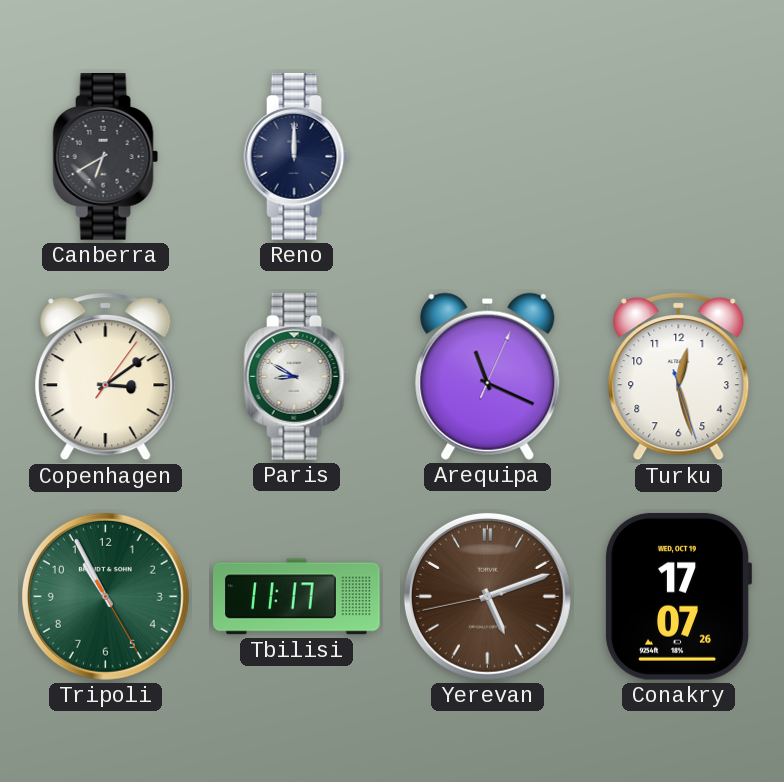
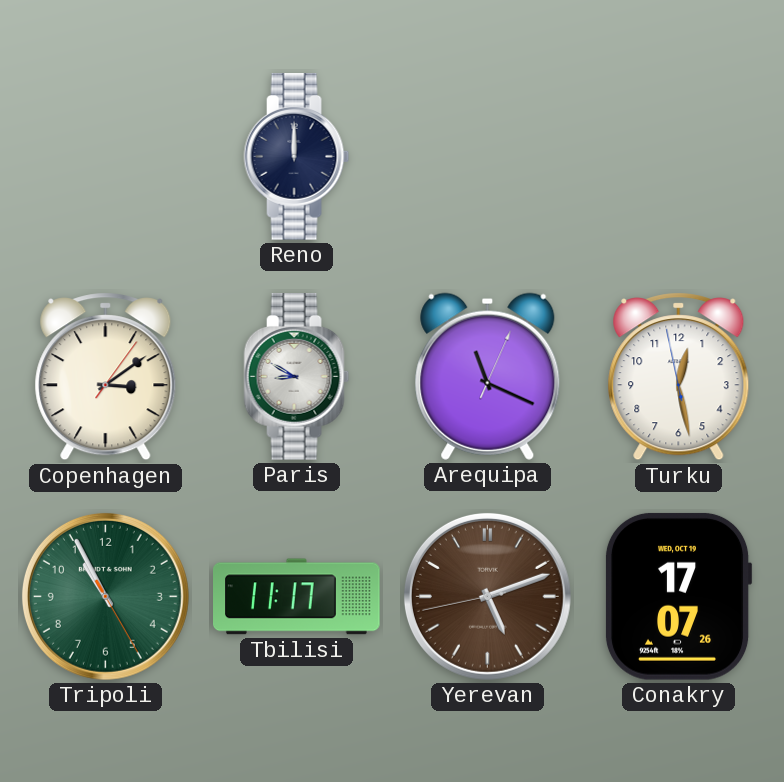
Canberra: 6:40 -> none
Turku: 12:27:27 -> 12:27:58
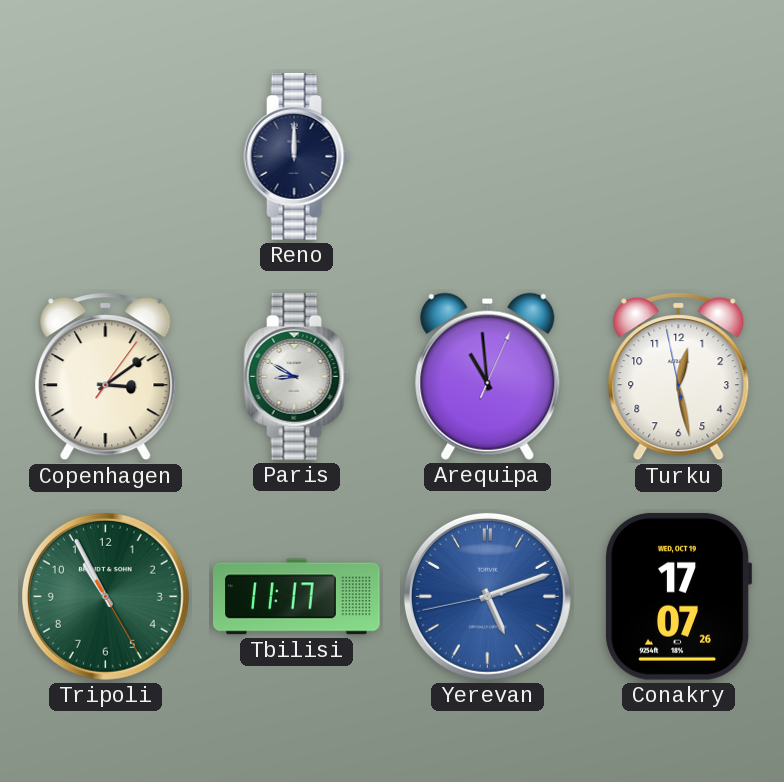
Arequipa: 11:19 -> 10:59
Yerevan dial: brown -> blue
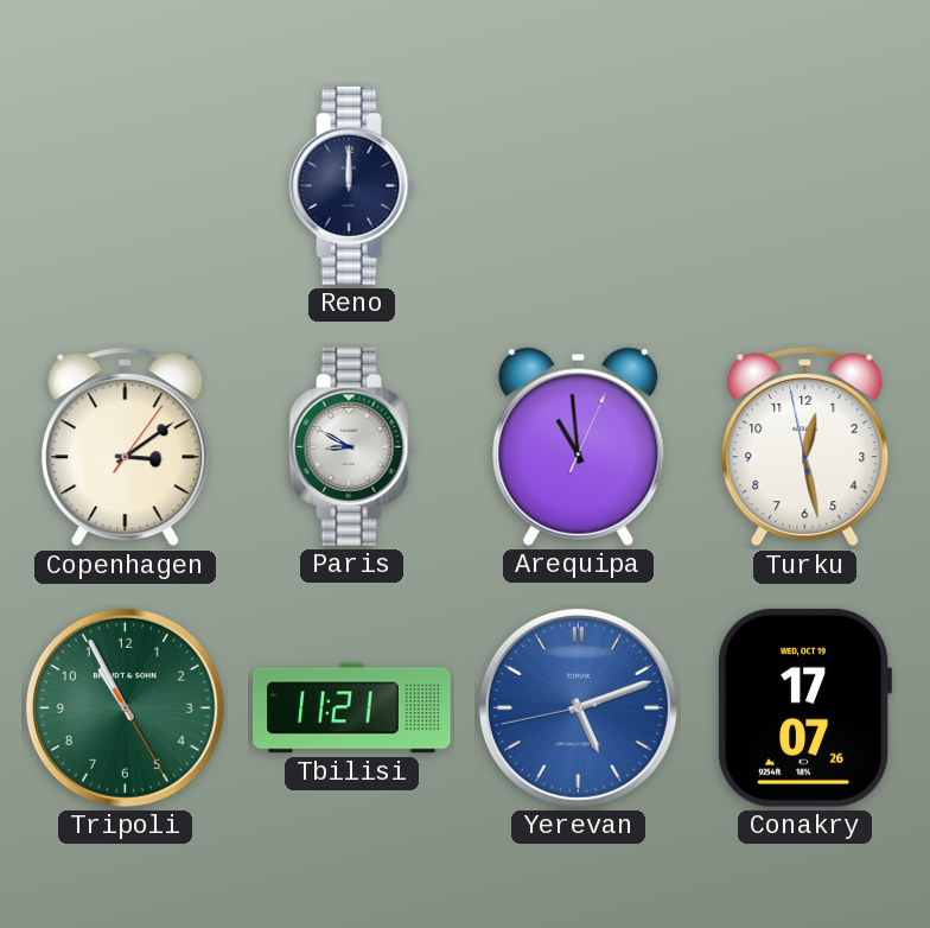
Tbilisi: 11:17 -> 11:21
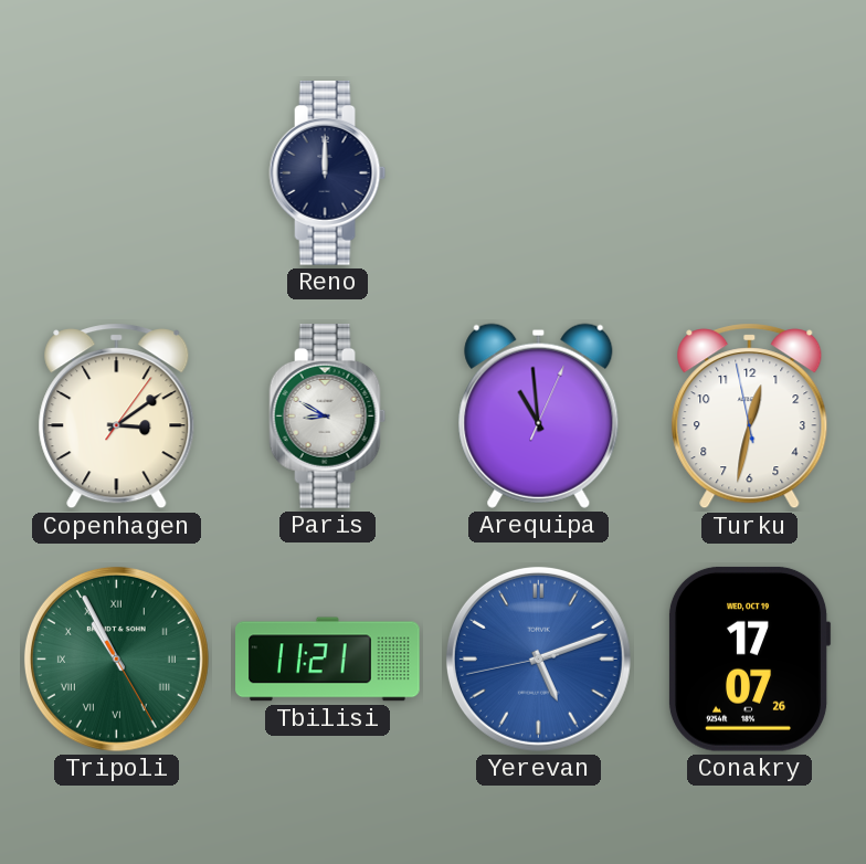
Turku: 12:27 -> 12:31
Tripoli numerals: Arabic -> Roman
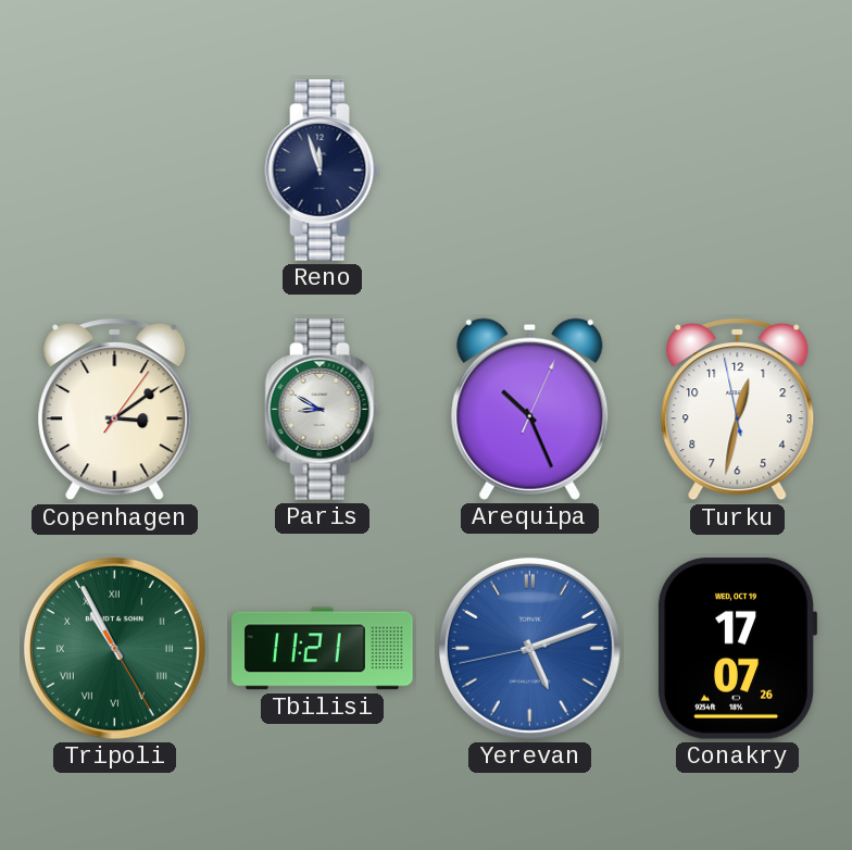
Reno: 12:00 -> 11:57
Arequipa: 10:59 -> 10:26
